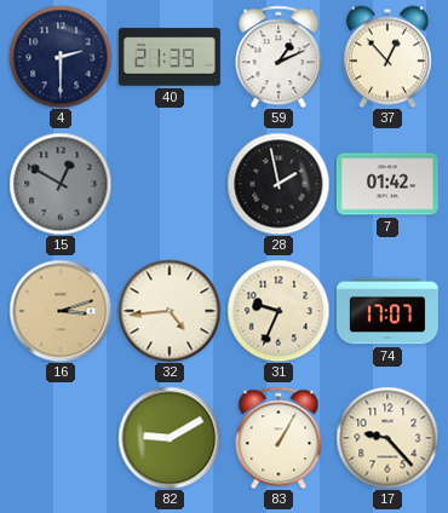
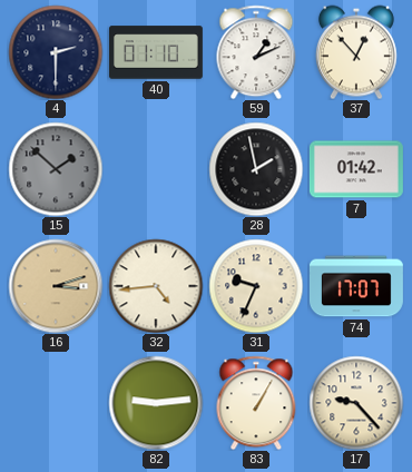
40: 21:39 -> 01:10
15: 12:50 -> 1:52
82: 9:10 -> 9:14
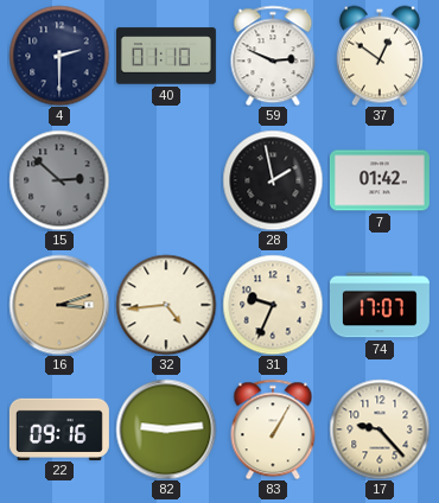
59: 1:11 -> 2:49
37: 12:53 -> 12:51
15: 1:52 -> 2:52
22: none -> 09:16
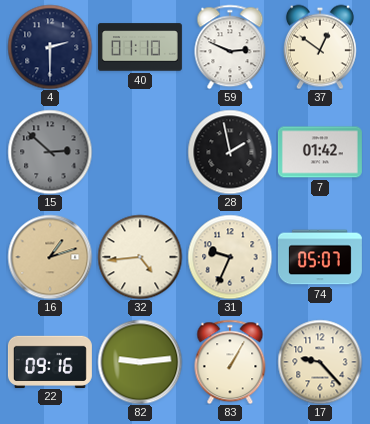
16: 3:12 -> 1:12
74: 17:07 -> 05:07
